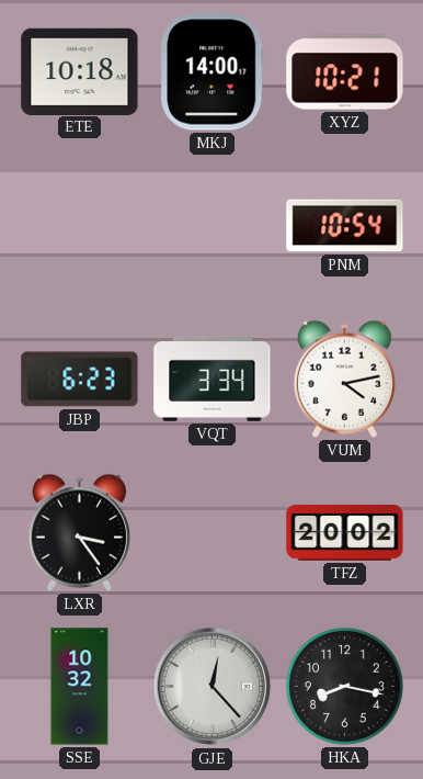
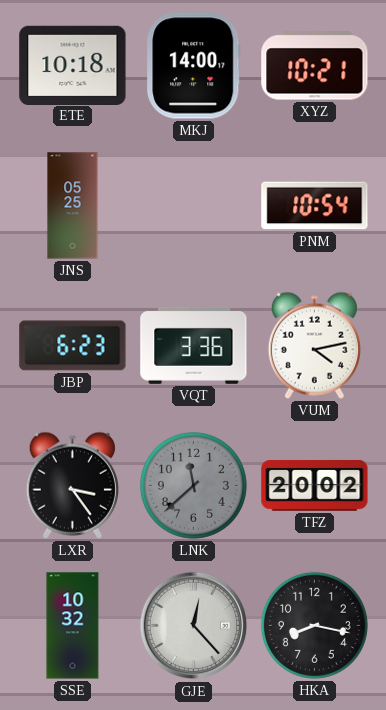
JNS: none -> 05:25
VQT: 3:34 -> 3:36
LNK: none -> 11:38
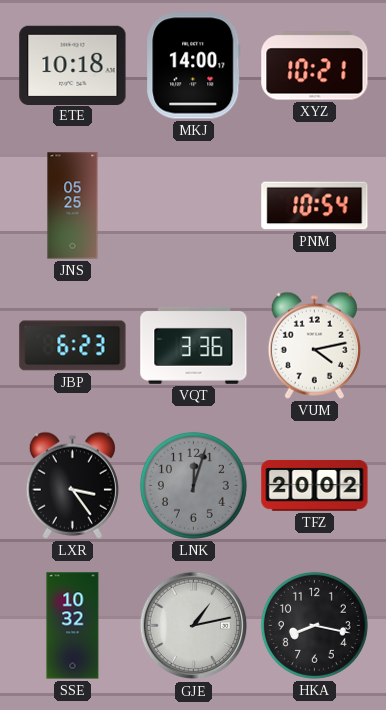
LNK: 11:38 -> 12:03
GJE: 12:23 -> 1:13
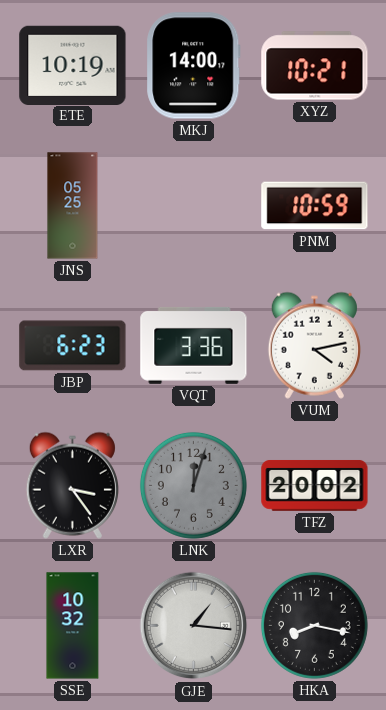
ETE: 10:18 -> 10:19
PNM: 10:54 -> 10:59
GJE: 1:13 -> 1:16
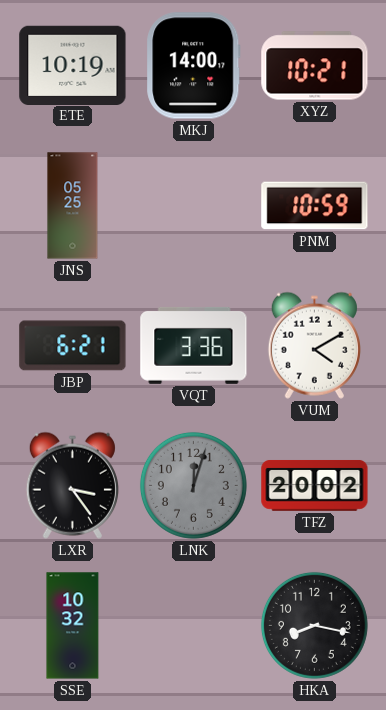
JBP: 6:23 -> 6:21
VUM: 4:13 -> 4:10
GJE: 1:16 -> none
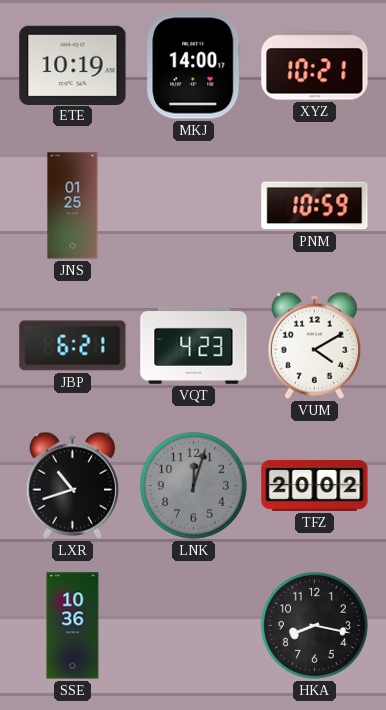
JNS: 05:25 -> 01:25
VQT: 3:36 -> 4:23
LXR: 3:24 -> 10:42
SSE: 10:32 -> 10:36
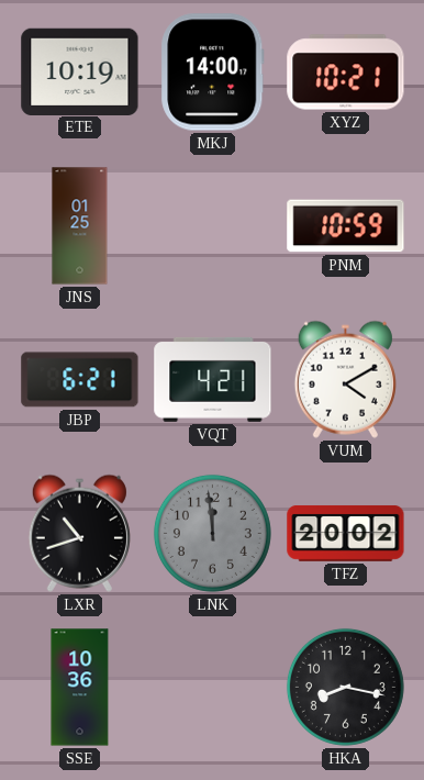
VQT: 4:23 -> 4:21
LNK: 12:03 -> 11:59
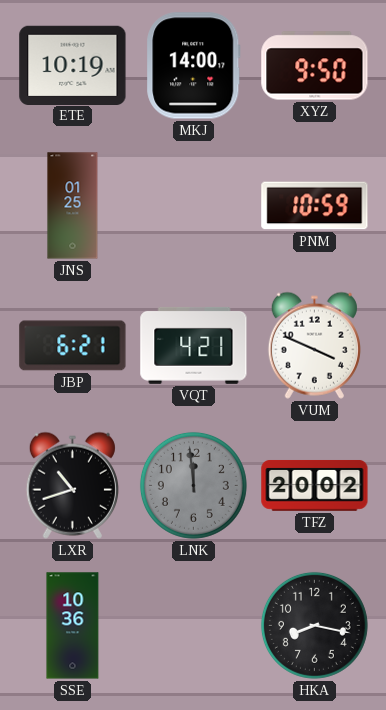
XYZ: 10:21 -> 9:50
VUM: 4:10 -> 3:49
